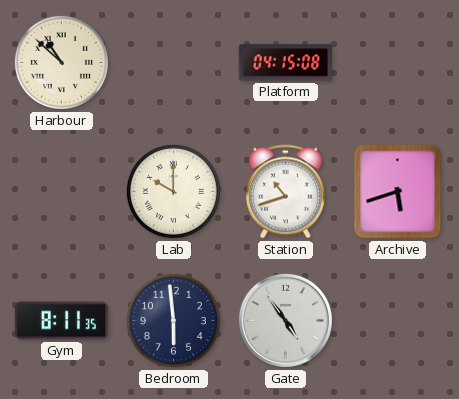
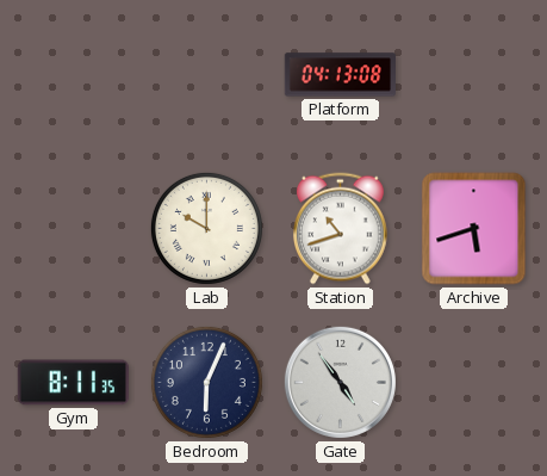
Harbour: 10:52 -> none
Platform: 04:15 -> 04:13
Bedroom: 5:59 -> 6:04
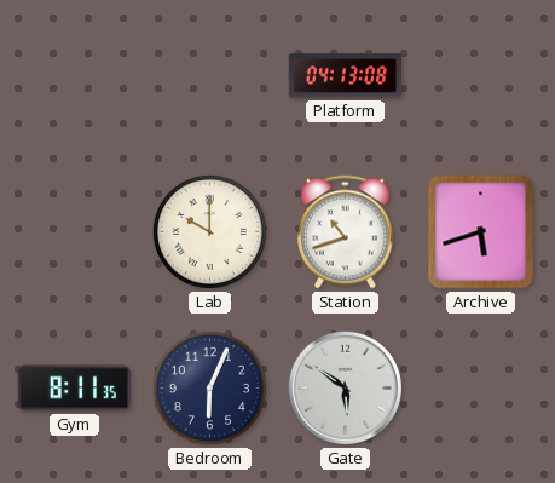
Gate: 4:54 -> 5:51
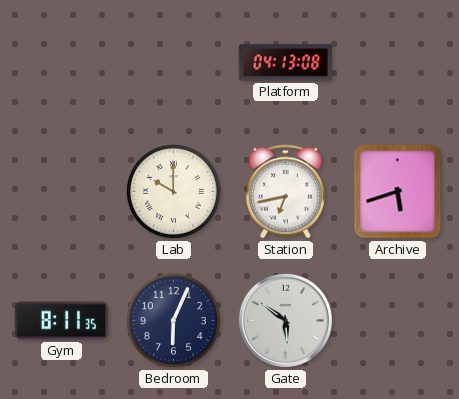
Station: 10:42 -> 6:43
